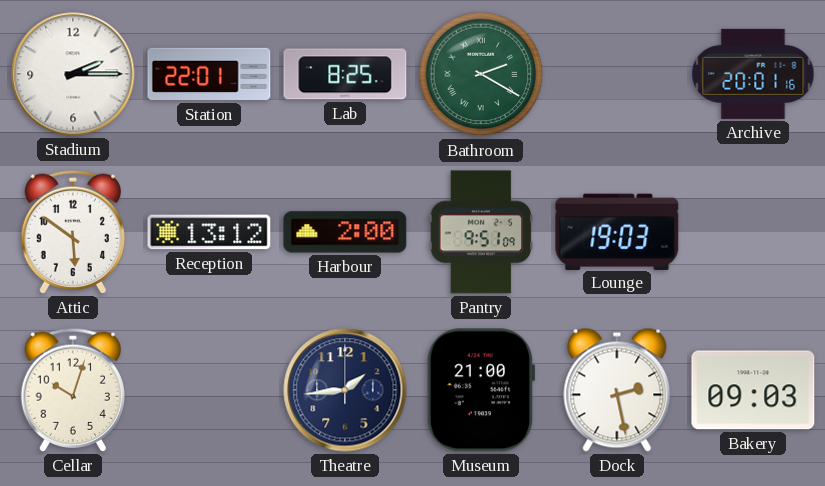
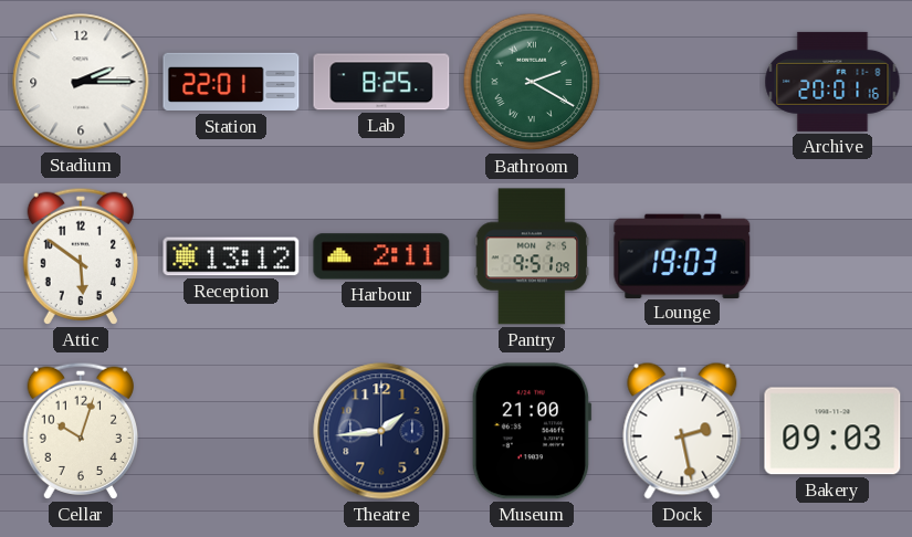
Harbour: 2:00 -> 2:11
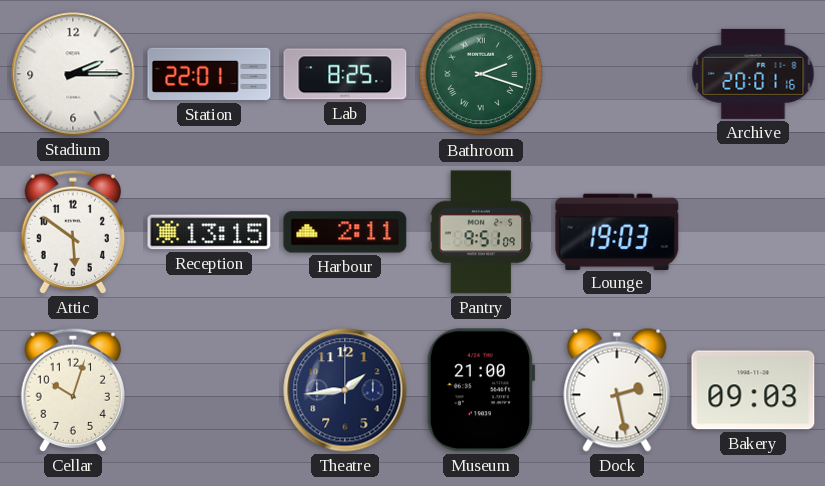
Bathroom: 2:20 -> 2:18
Reception: 13:12 -> 13:15
